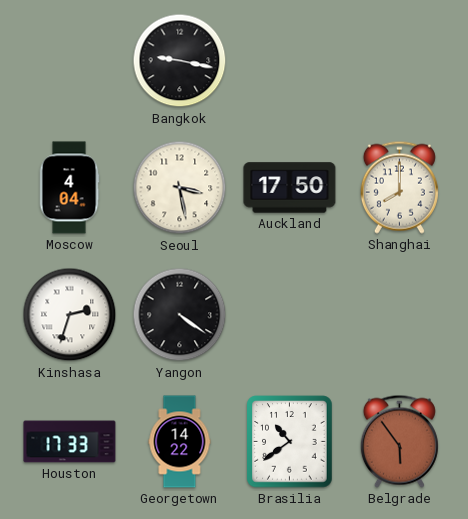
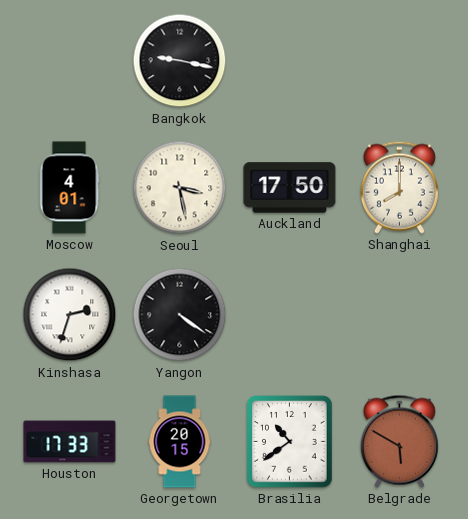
Moscow: 4:04 -> 4:01
Georgetown: 14:22 -> 20:15
Belgrade: 5:54 -> 5:50
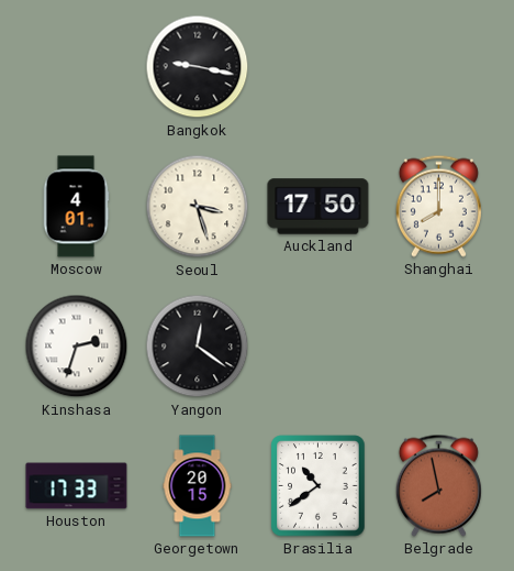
Seoul: 3:28 -> 3:27
Yangon: 4:21 -> 12:21
Belgrade: 5:50 -> 7:58
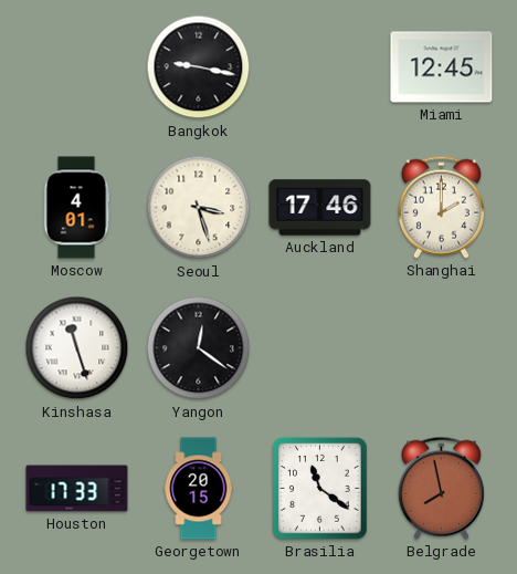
Miami: none -> 12:45
Auckland: 17:50 -> 17:46
Shanghai: 8:00 -> 2:00
Kinshasa: 2:33 -> 11:27
Brasilia: 10:39 -> 11:21
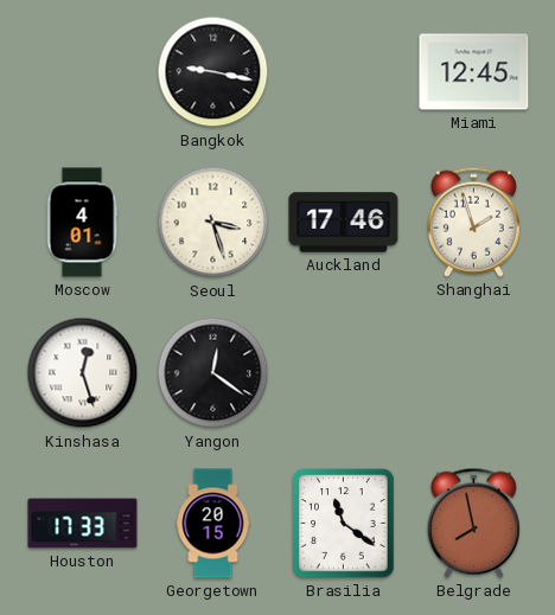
Shanghai: 2:00 -> 1:57
Kinshasa: 11:27 -> 12:27
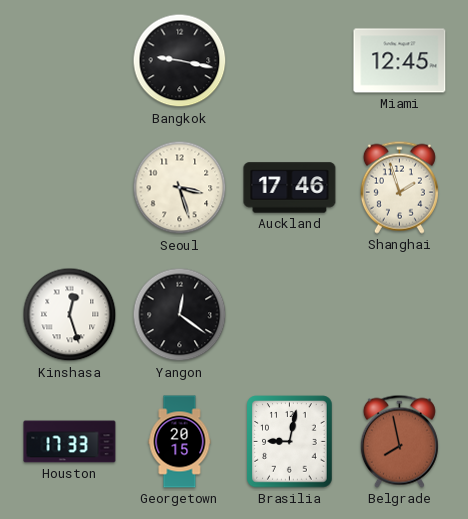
Moscow: 4:01 -> none
Brasilia: 11:21 -> 9:02
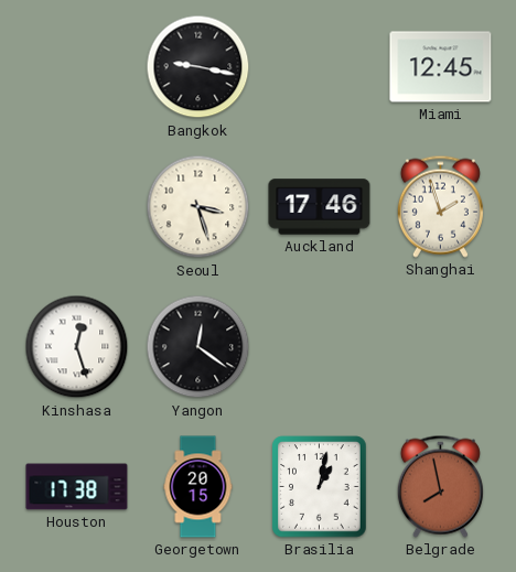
Houston: 17:33 -> 17:38
Brasilia: 9:02 -> 1:02
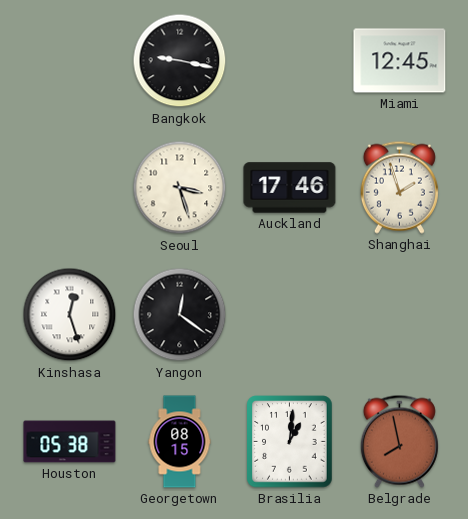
Houston: 17:38 -> 05:38
Georgetown: 20:15 -> 08:15
Brasilia: 1:02 -> 1:01
